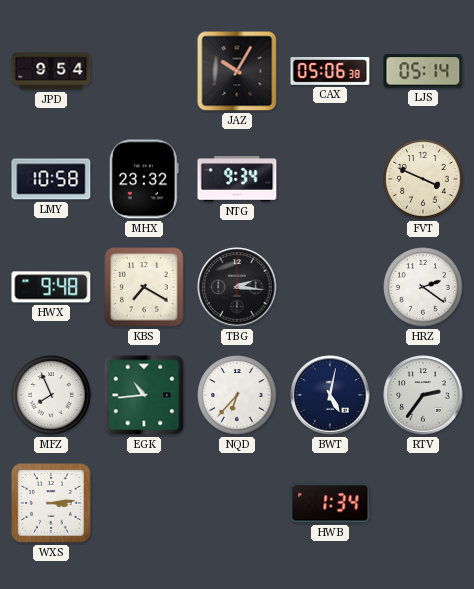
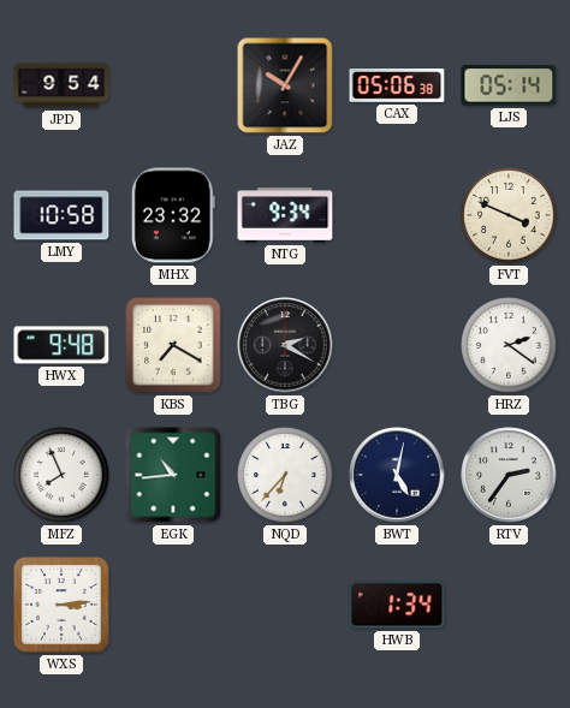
TBG: 2:16 -> 2:20
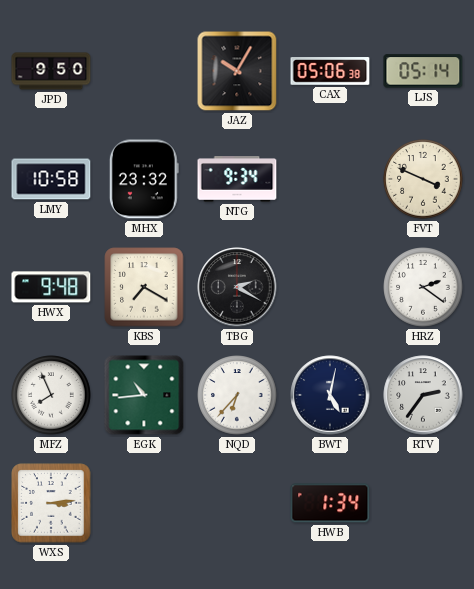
JPD: 9:54 -> 9:50
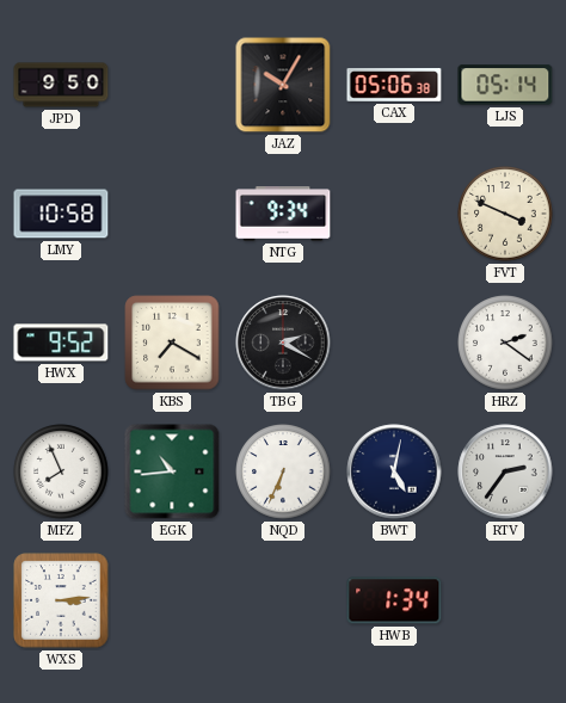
MHX: 23:32 -> none
HWX: 9:48 -> 9:52
NQD: 6:37 -> 6:34
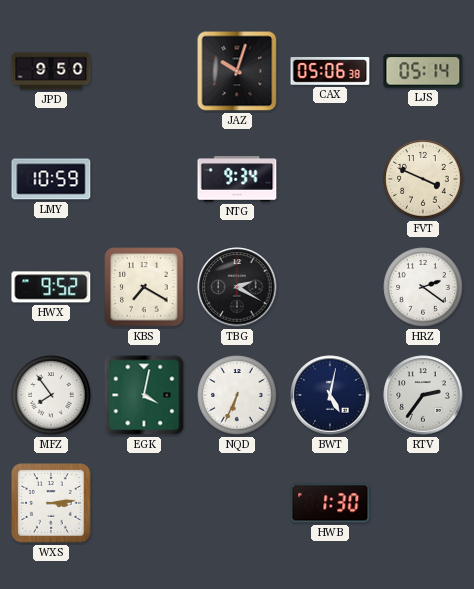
JAZ: 10:05 -> 10:03
LMY: 10:58 -> 10:59
MFZ: 7:56 -> 7:54
EGK: 10:44 -> 4:02
HWB: 1:34 -> 1:30
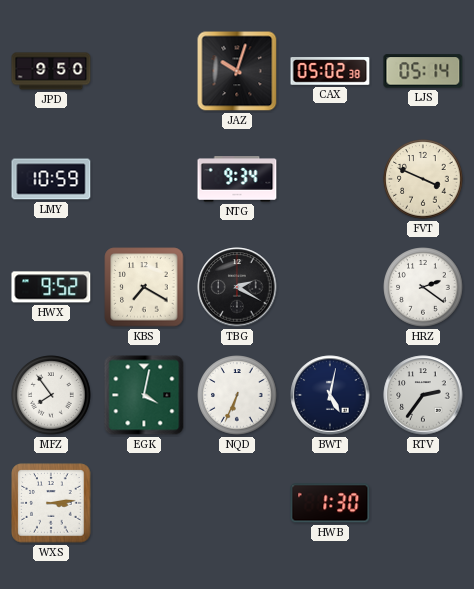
CAX: 05:06 -> 05:02
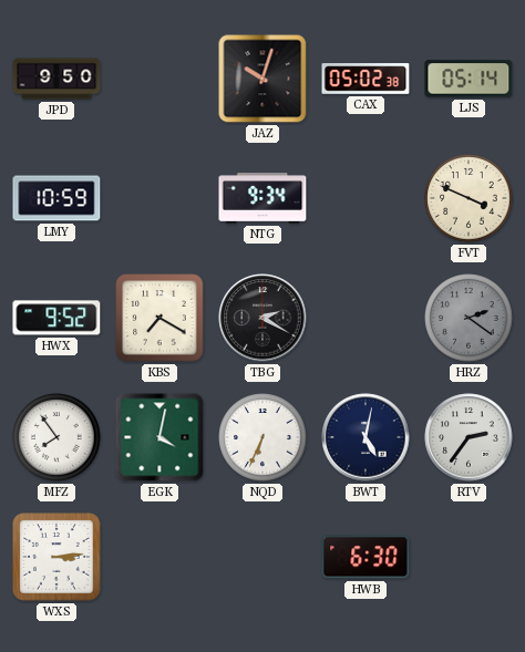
HRZ dial: white -> grey
HWB: 1:30 -> 6:30
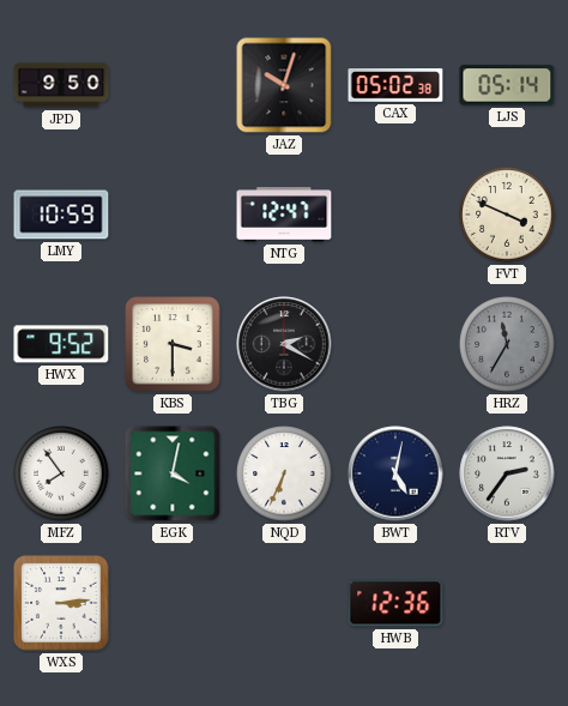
NTG: 9:34 -> 12:47
KBS: 7:20 -> 3:30
HRZ: 2:21 -> 11:35
HWB: 6:30 -> 12:36
